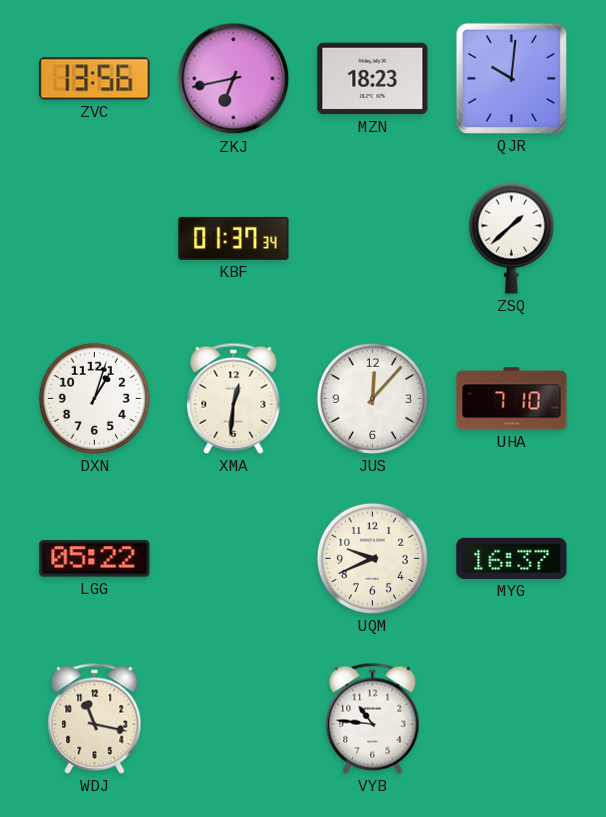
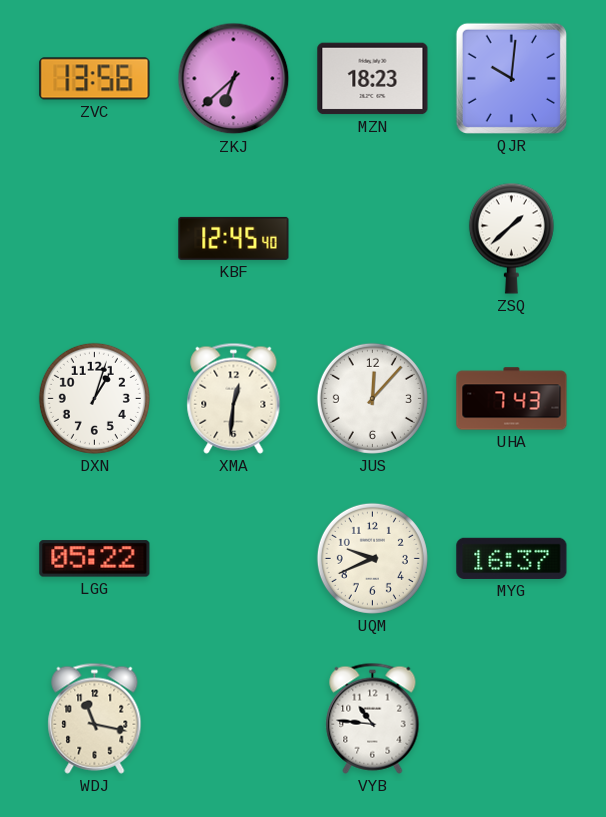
ZKJ: 6:43 -> 6:38
KBF: 01:37 -> 12:45
UHA: 7:10 -> 7:43
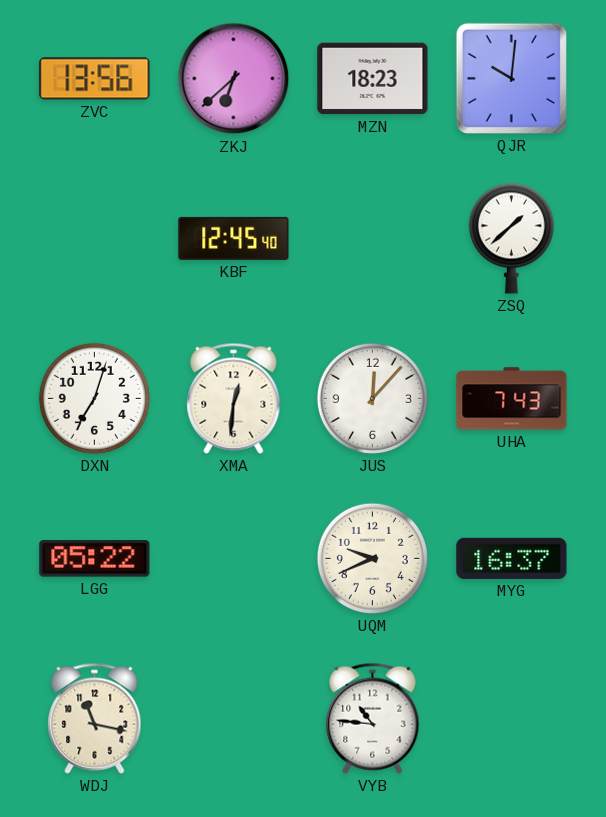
DXN: 1:03 -> 7:03
